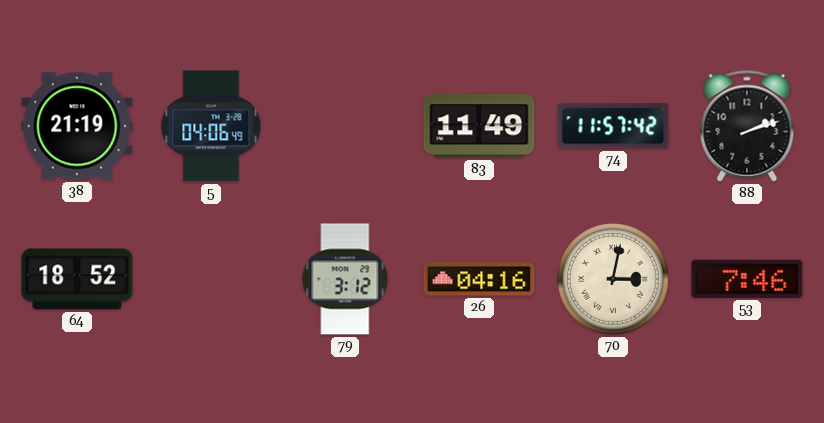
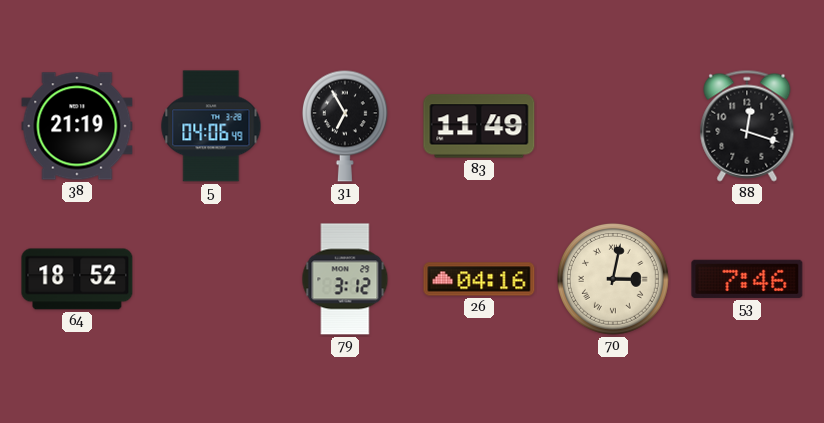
31: none -> 6:55
74: 11:57 -> none
88: 2:12 -> 12:18
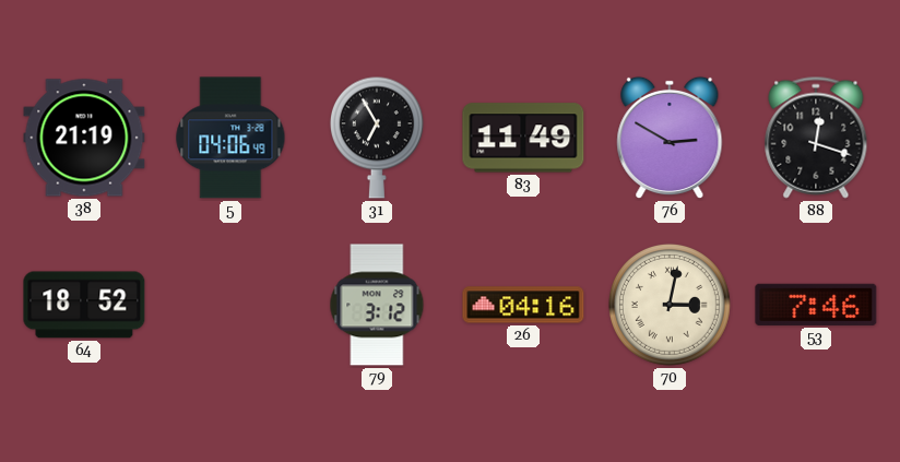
76: none -> 2:50
